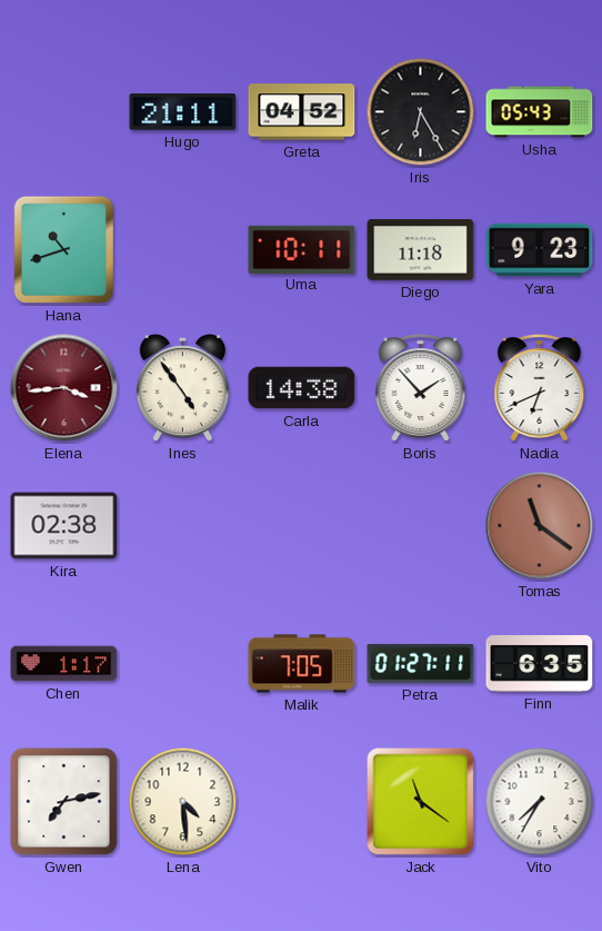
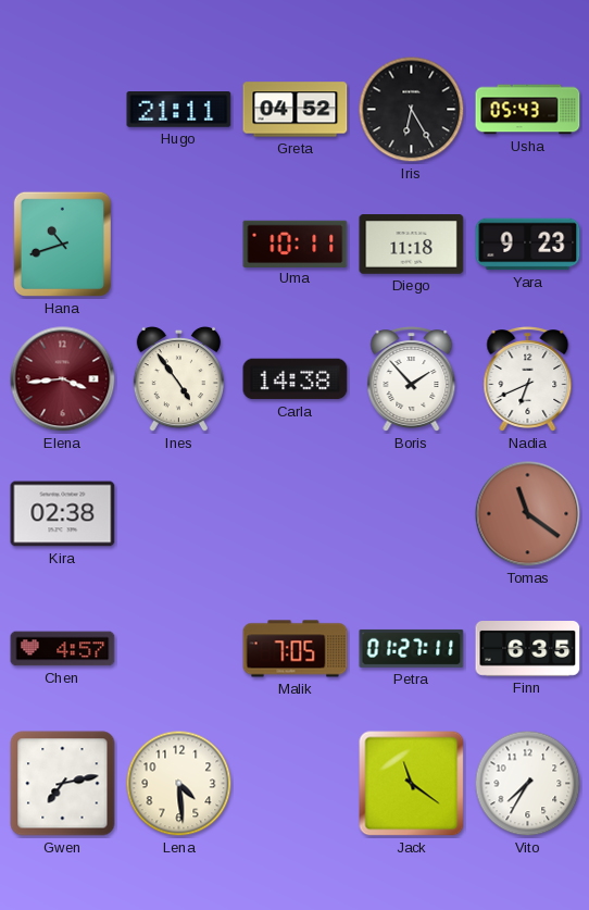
Chen: 1:17 -> 4:57
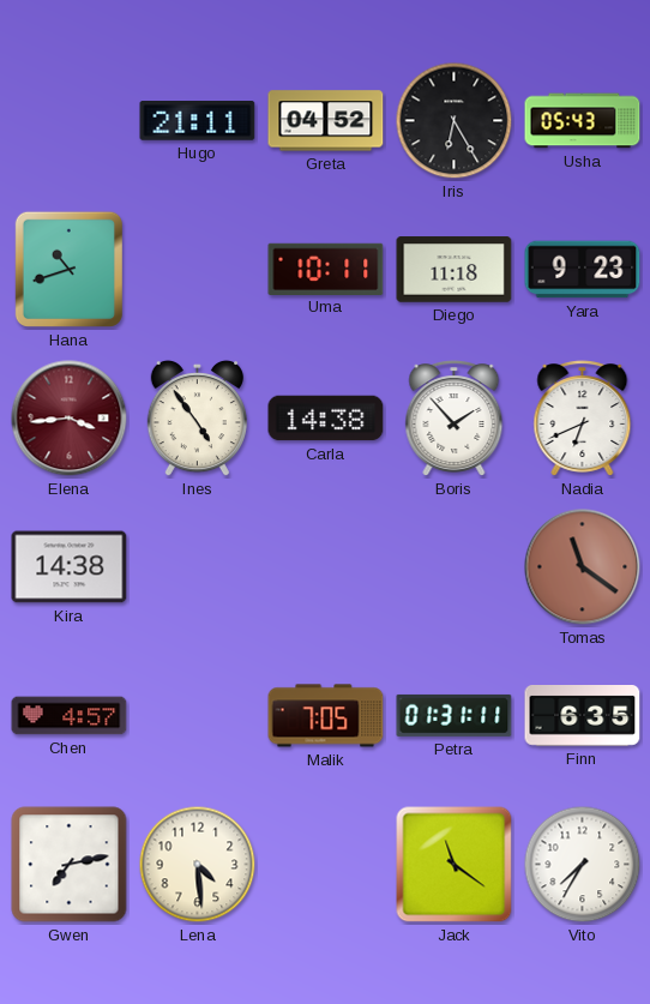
Kira: 02:38 -> 14:38
Petra: 01:27 -> 01:31
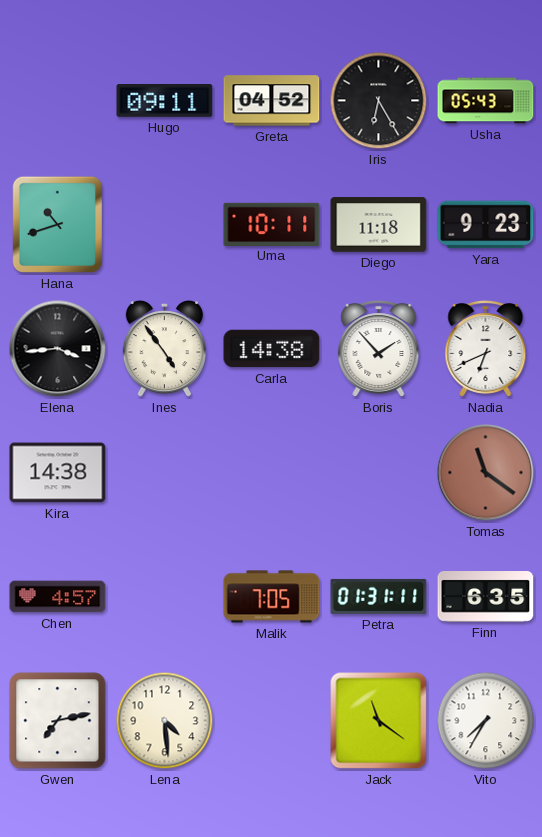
Hugo: 21:11 -> 09:11
Elena dial: burgundy -> black
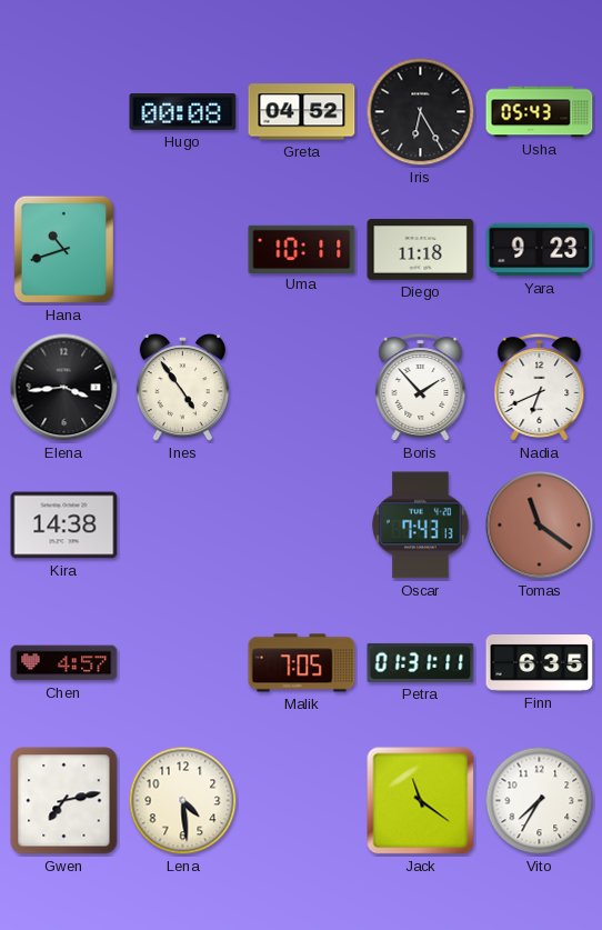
Hugo: 09:11 -> 00:08
Carla: 14:38 -> none
Oscar: none -> 7:43
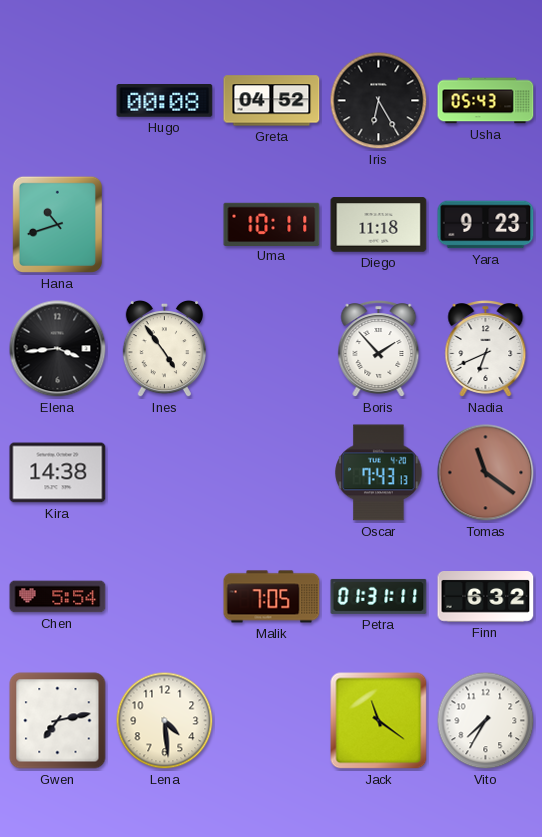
Chen: 4:57 -> 5:54
Finn: 6:35 -> 6:32
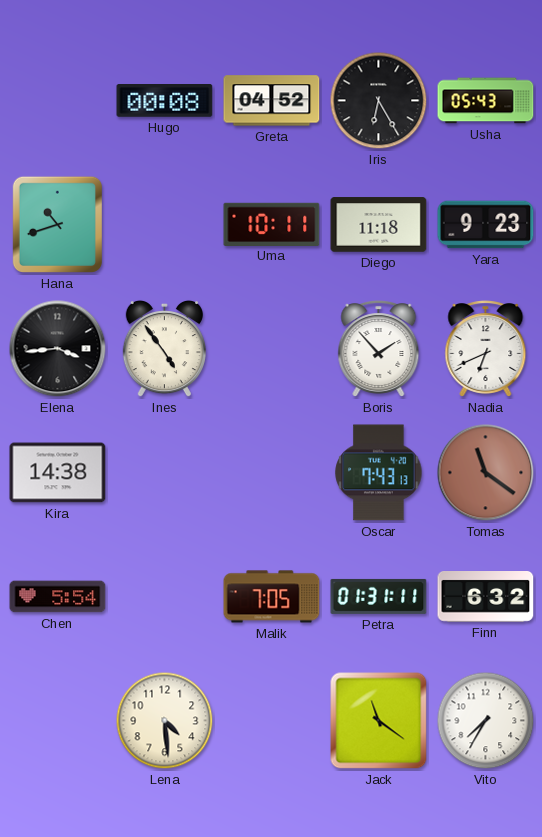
Gwen: 7:13 -> none
